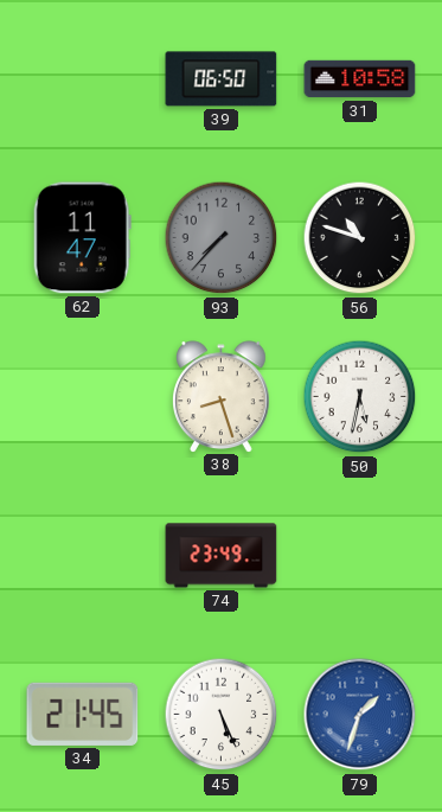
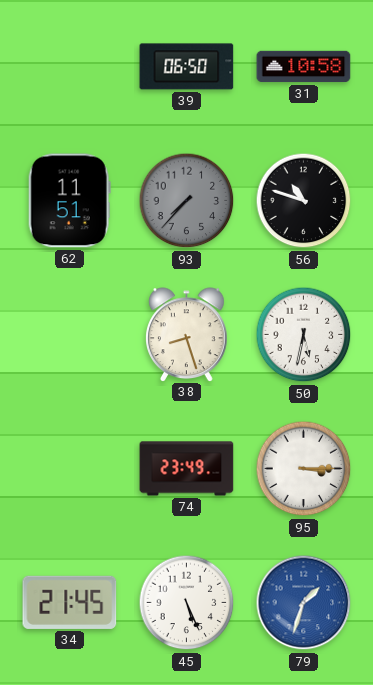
62: 11:47 -> 11:51
95: none -> 3:15
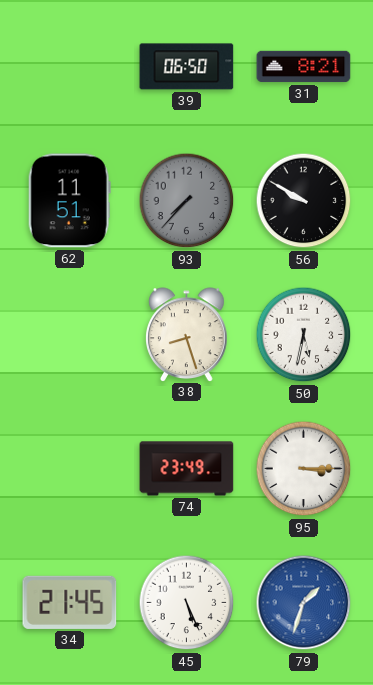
31: 10:58 -> 8:21
56: 10:48 -> 9:50
